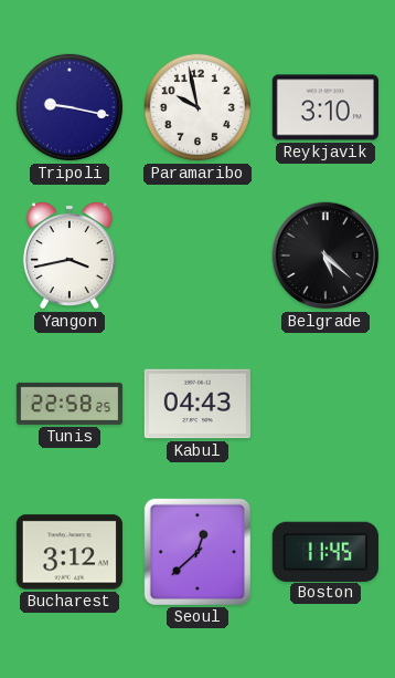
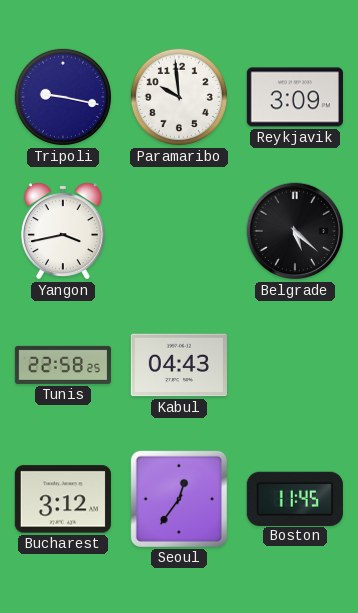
Paramaribo: 9:58 -> 9:59
Reykjavik: 3:10 -> 3:09
Seoul: 12:38 -> 12:36
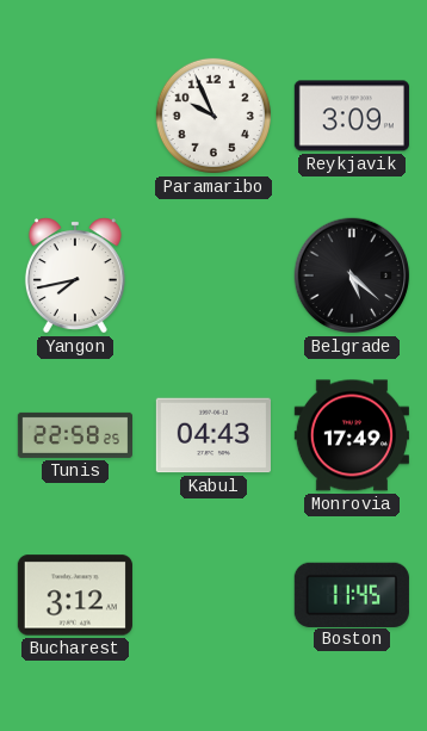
Tripoli: 9:17 -> none
Paramaribo: 9:59 -> 9:56
Yangon: 3:43 -> 7:43
Monrovia: none -> 17:49
Seoul: 12:36 -> none
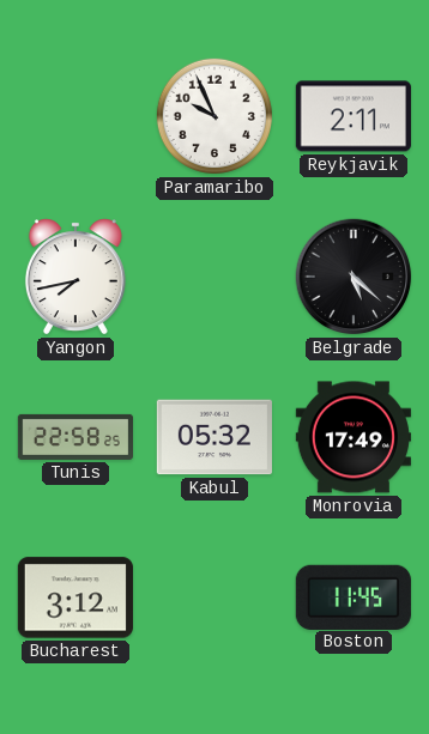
Reykjavik: 3:09 -> 2:11
Kabul: 04:43 -> 05:32
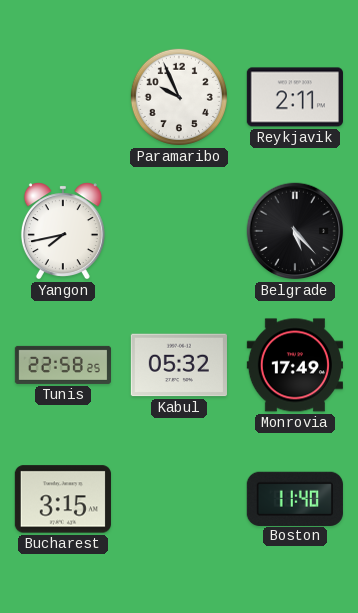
Belgrade: 5:22 -> 5:23
Bucharest: 3:12 -> 3:15
Boston: 11:45 -> 11:40
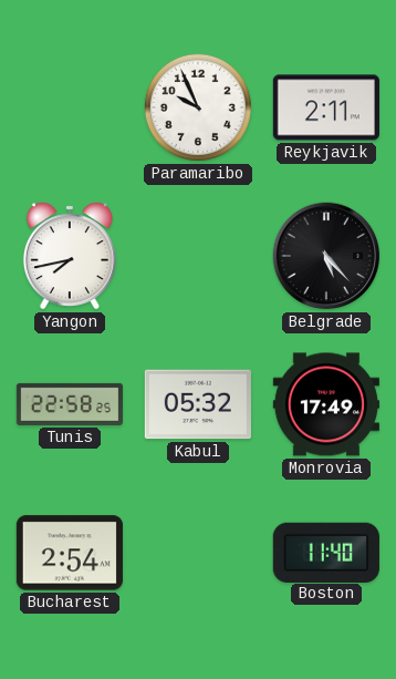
Bucharest: 3:15 -> 2:54
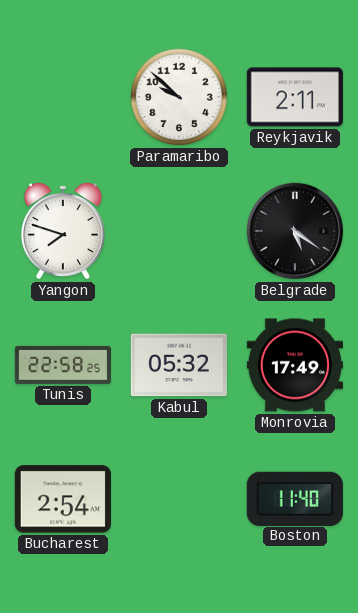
Paramaribo: 9:56 -> 9:52
Yangon: 7:43 -> 7:48
Belgrade: 5:23 -> 5:21
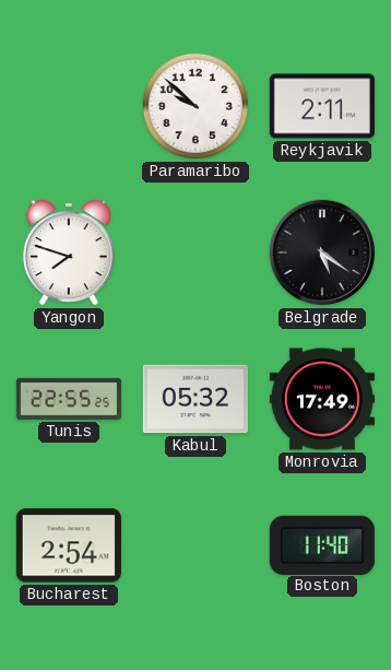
Tunis: 22:58 -> 22:55
